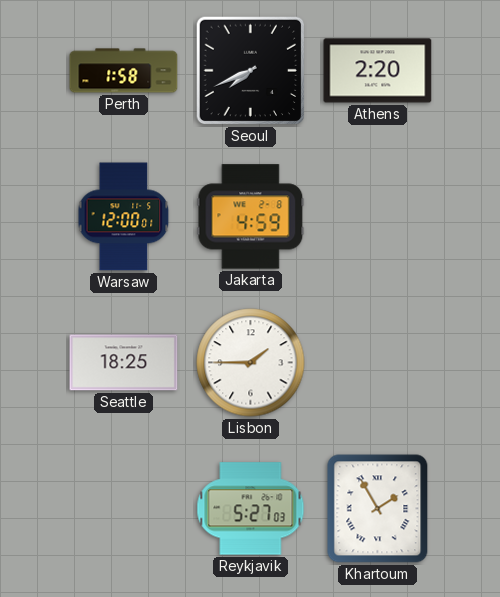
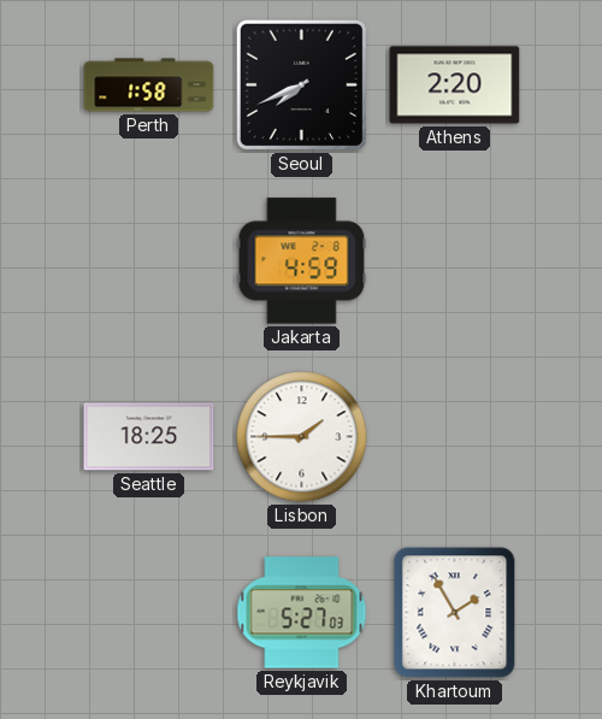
Warsaw: 12:00 -> none
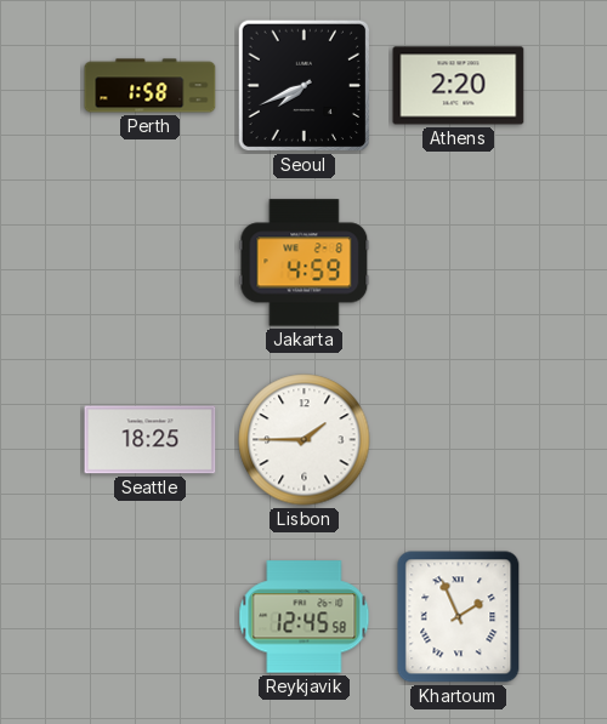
Reykjavik: 5:27 -> 12:45
Khartoum: 1:55 -> 1:56
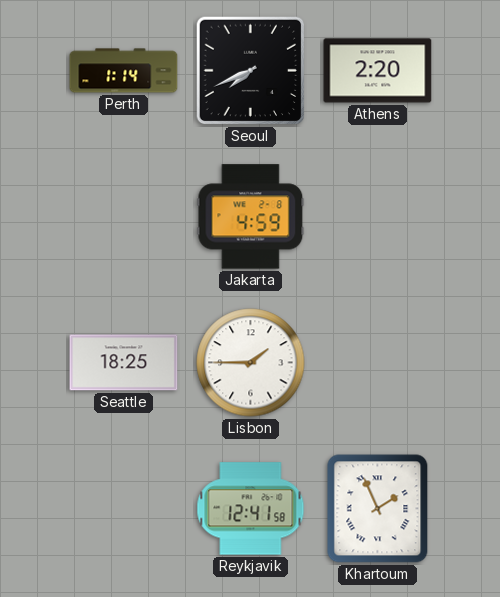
Perth: 1:58 -> 1:14
Reykjavik: 12:45 -> 12:41
